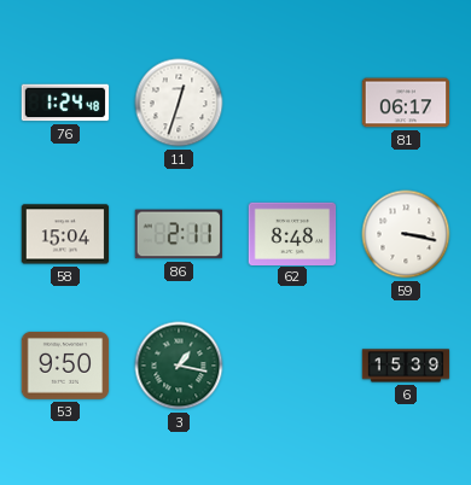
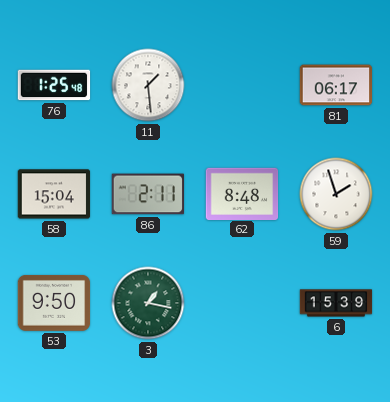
76: 1:24 -> 1:25
11: 12:33 -> 1:29
59: 3:17 -> 1:57
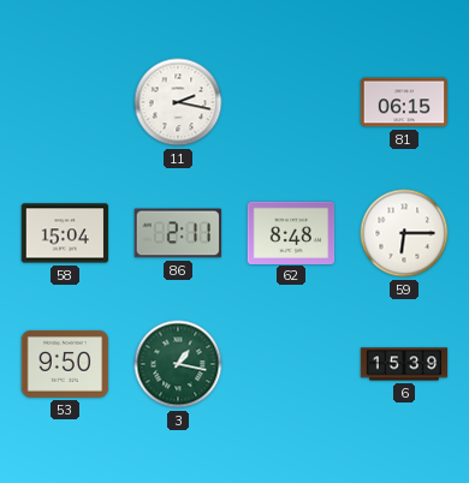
76: 1:25 -> none
11: 1:29 -> 2:17
81: 06:17 -> 06:15
59: 1:57 -> 6:15
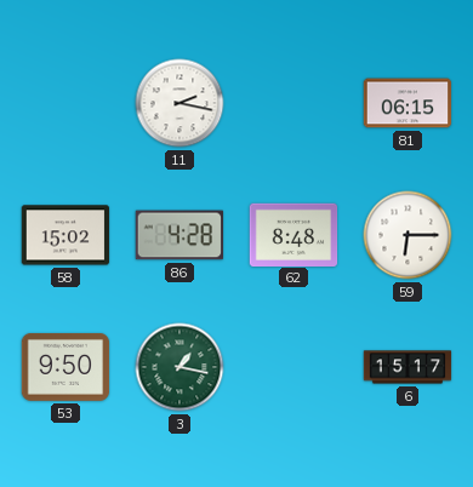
58: 15:04 -> 15:02
86: 2:11 -> 4:28
6: 15:39 -> 15:17
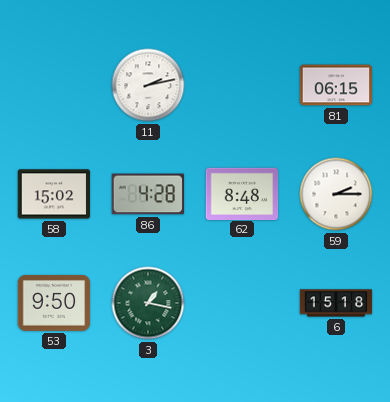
11: 2:17 -> 2:13
59: 6:15 -> 2:15
6: 15:17 -> 15:18
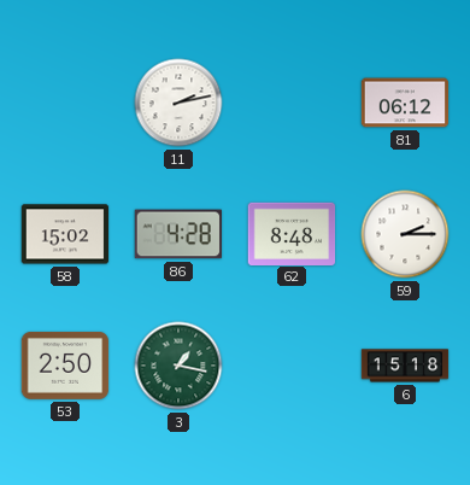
81: 06:15 -> 06:12
53: 9:50 -> 2:50
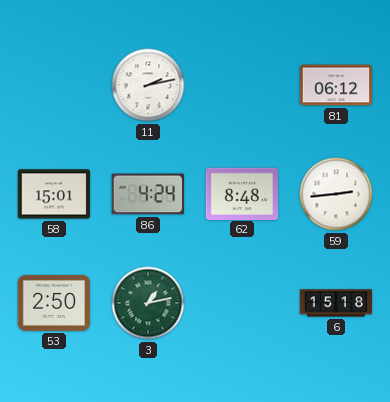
58: 15:02 -> 15:01
86: 4:28 -> 4:24
59: 2:15 -> 2:44
3: 1:17 -> 1:13
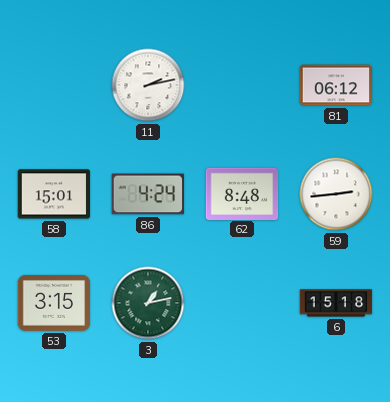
53: 2:50 -> 3:15
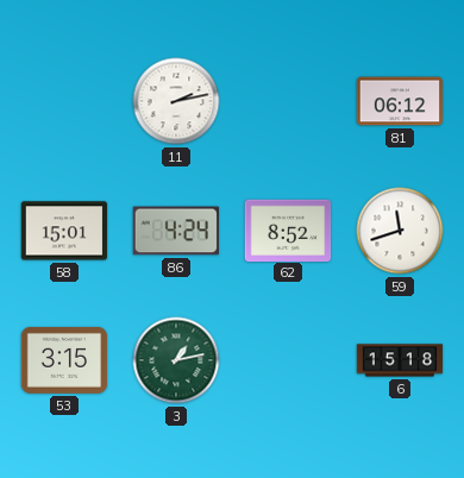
62: 8:48 -> 8:52
59: 2:44 -> 11:42
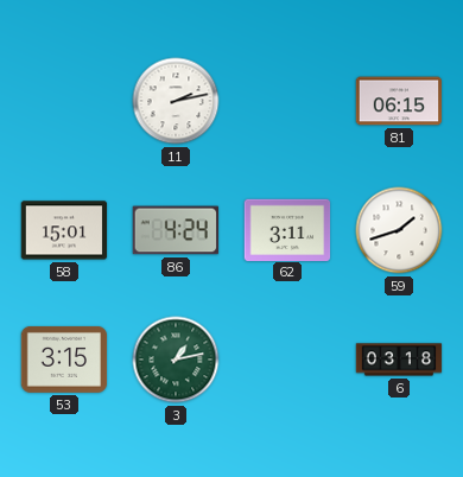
81: 06:12 -> 06:15
62: 8:52 -> 3:11
59: 11:42 -> 1:42
6: 15:18 -> 03:18
